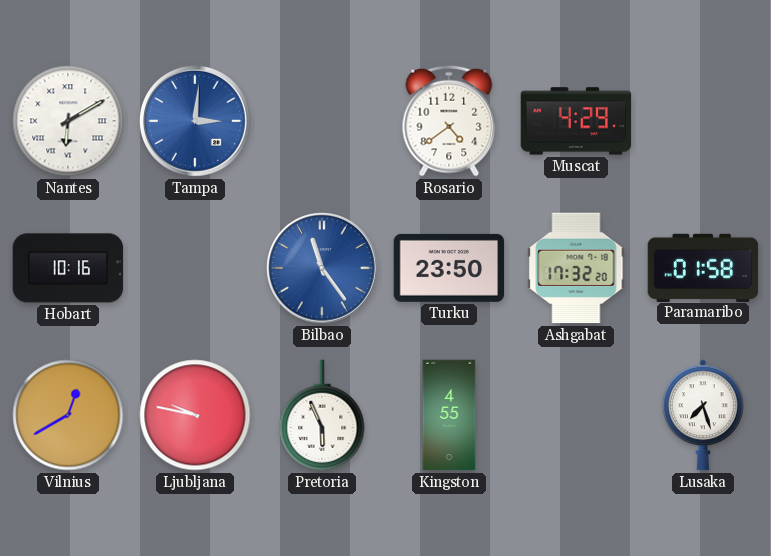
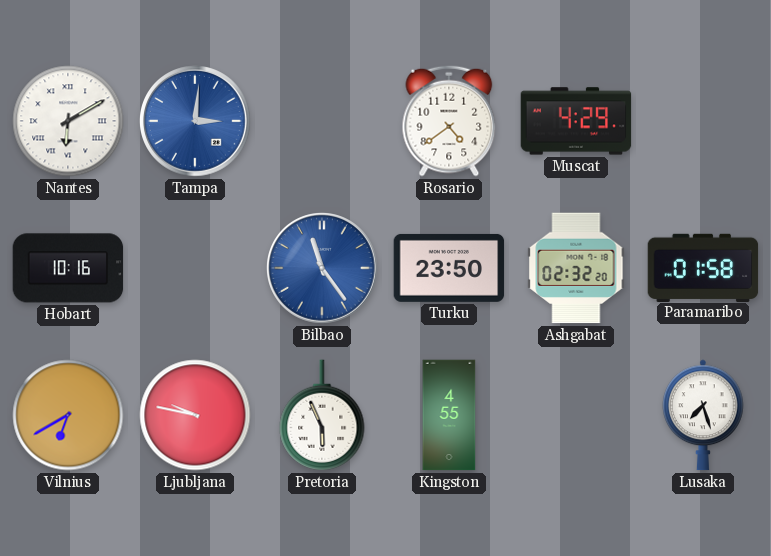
Ashgabat: 17:32 -> 02:32
Vilnius: 12:40 -> 6:40
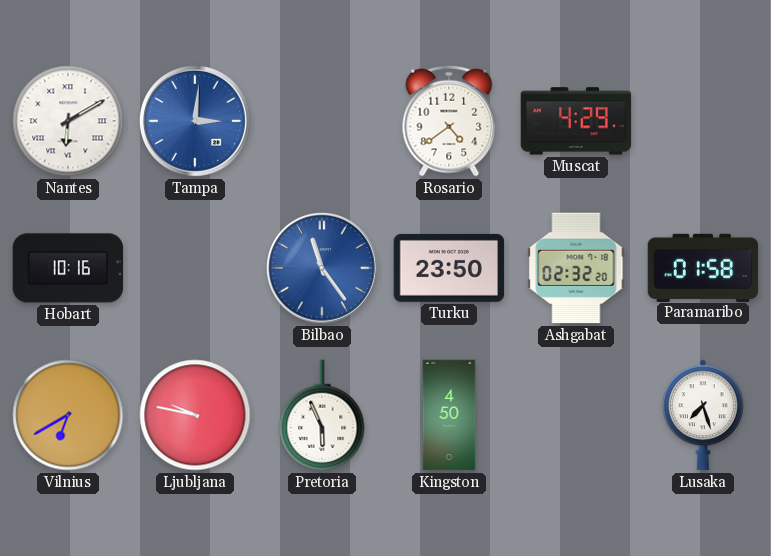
Kingston: 4:55 -> 4:50
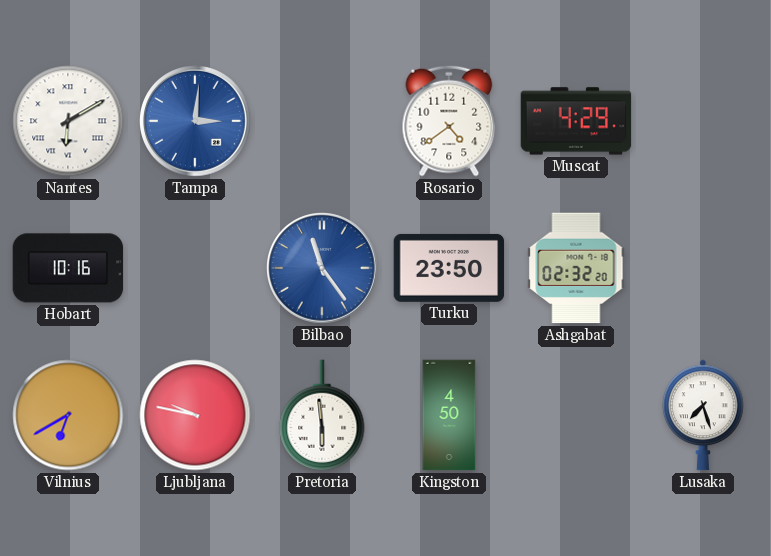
Paramaribo: 01:58 -> none
Pretoria: 5:56 -> 5:59
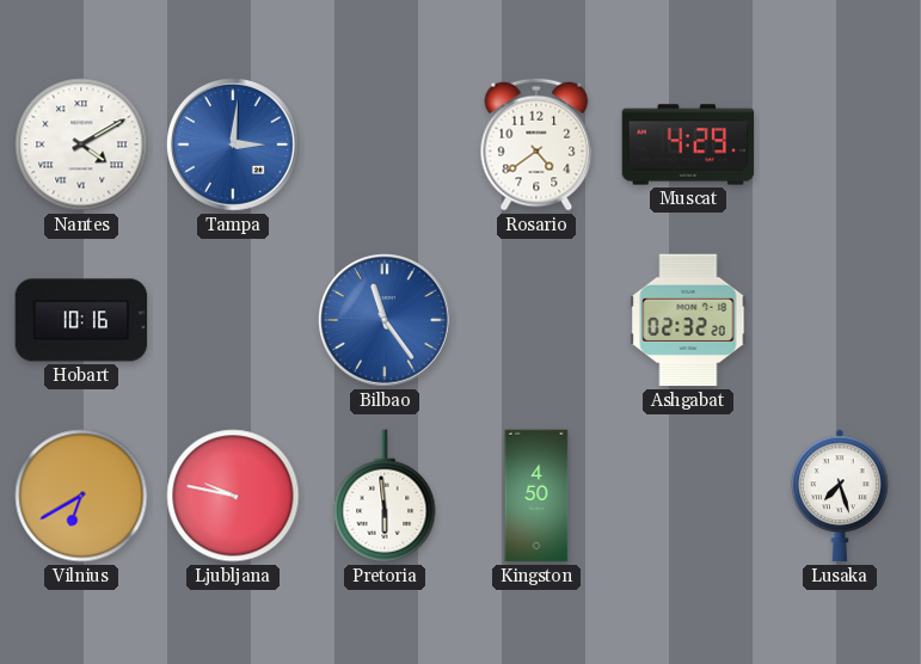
Nantes: 6:10 -> 4:10
Turku: 23:50 -> none
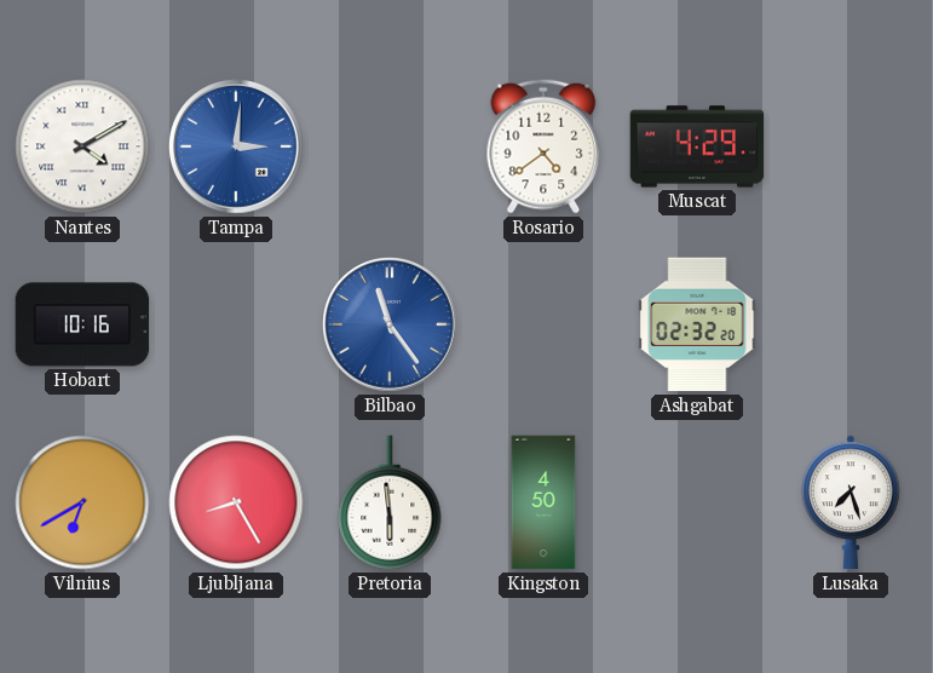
Ljubljana: 9:47 -> 8:25
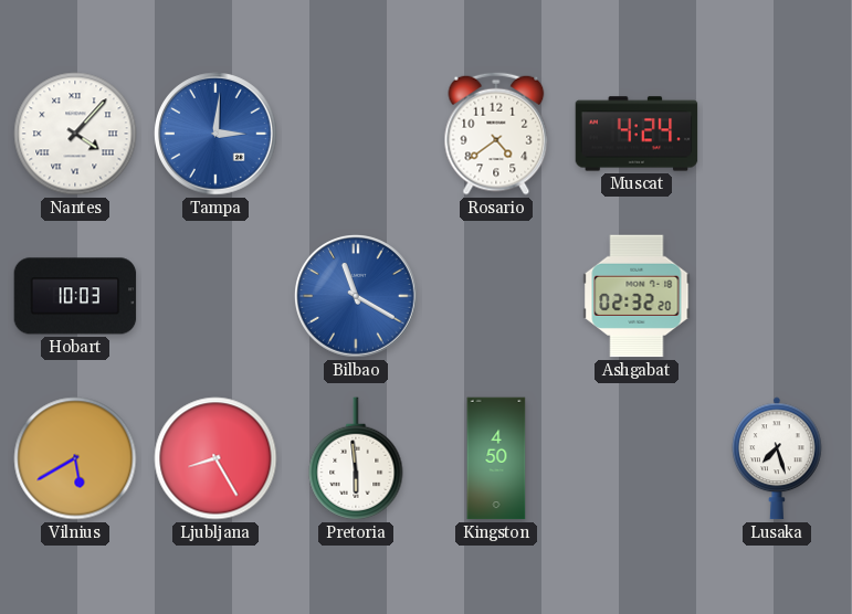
Nantes: 4:10 -> 4:07
Muscat: 4:29 -> 4:24
Hobart: 10:16 -> 10:03
Bilbao: 11:24 -> 11:20
Vilnius: 6:40 -> 5:40
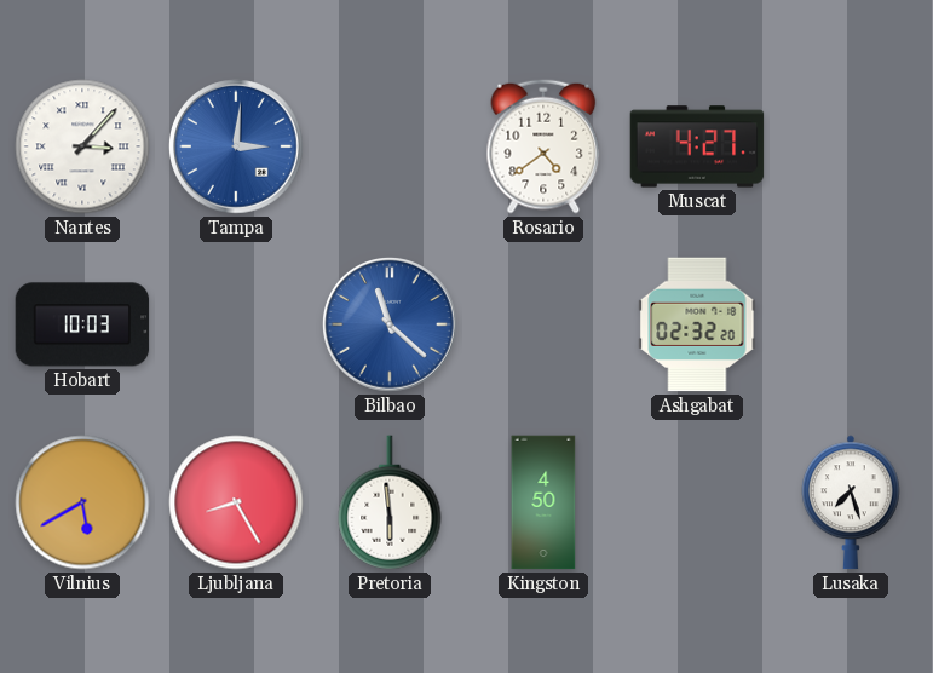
Nantes: 4:07 -> 3:07
Muscat: 4:24 -> 4:27
Bilbao: 11:20 -> 11:22
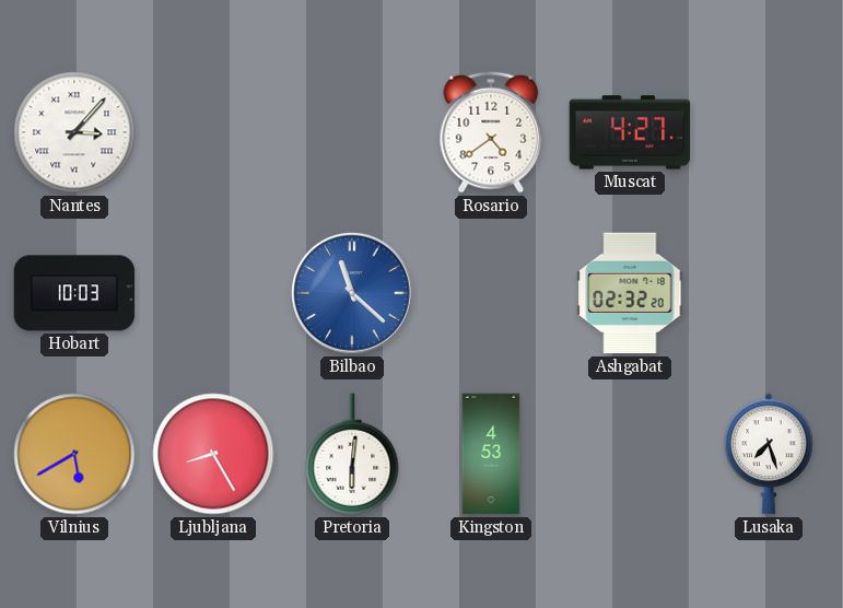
Tampa: 3:01 -> none
Pretoria: 5:59 -> 6:01
Kingston: 4:50 -> 4:53
